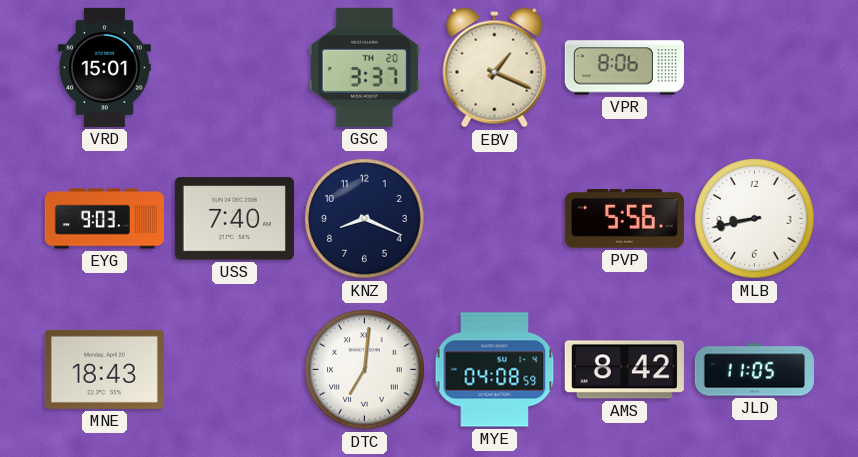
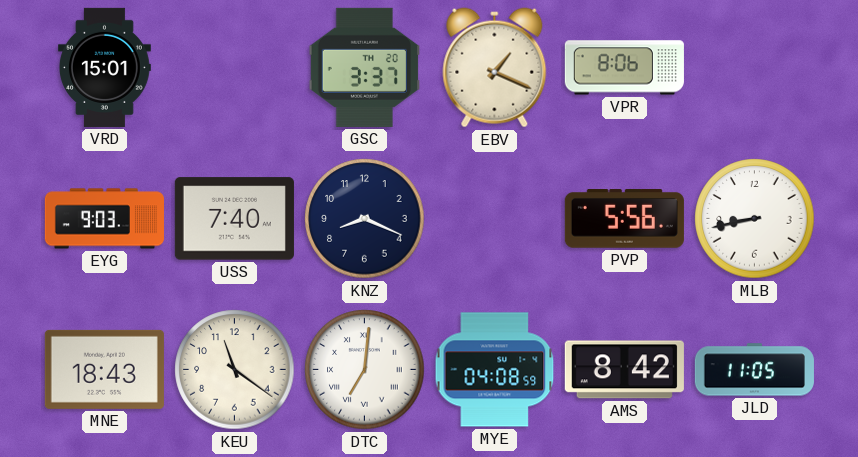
KEU: none -> 11:21
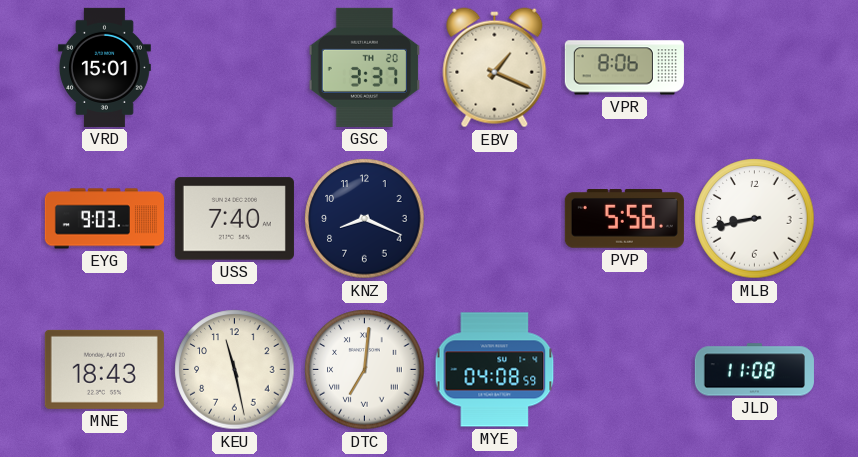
KEU: 11:21 -> 11:28
AMS: 8:42 -> none
JLD: 11:05 -> 11:08
